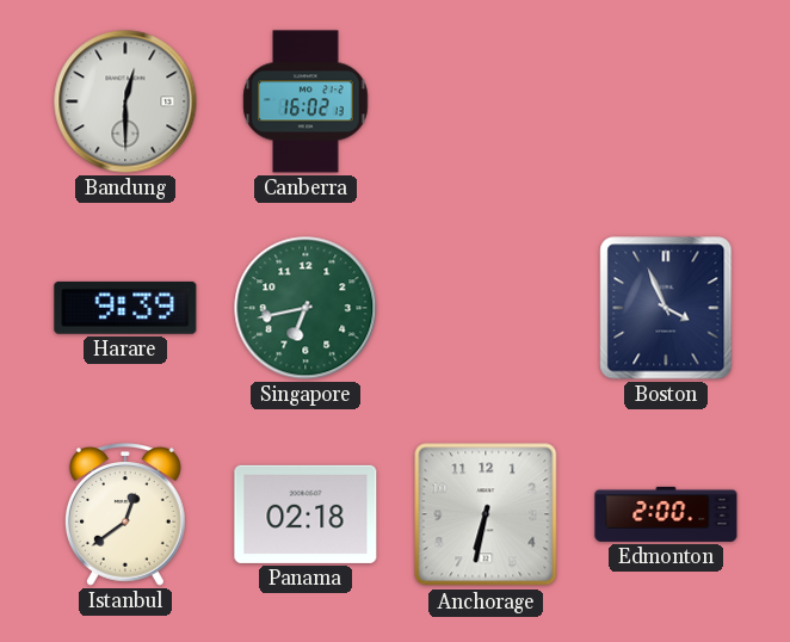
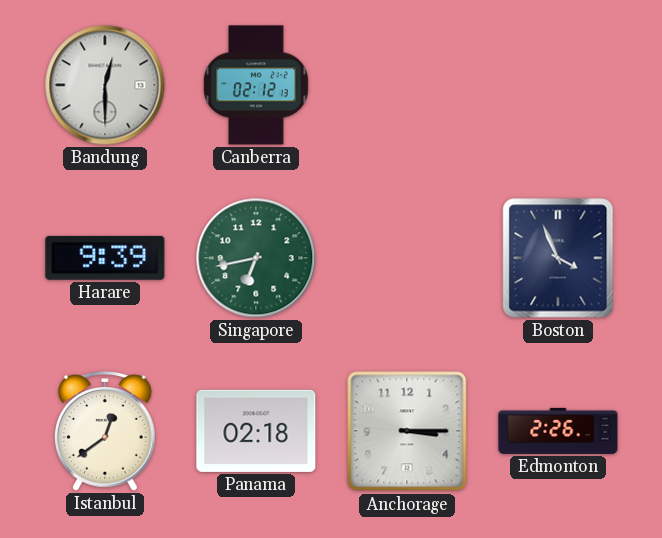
Canberra: 16:02 -> 02:12
Anchorage: 6:32 -> 3:15
Edmonton: 2:00 -> 2:26
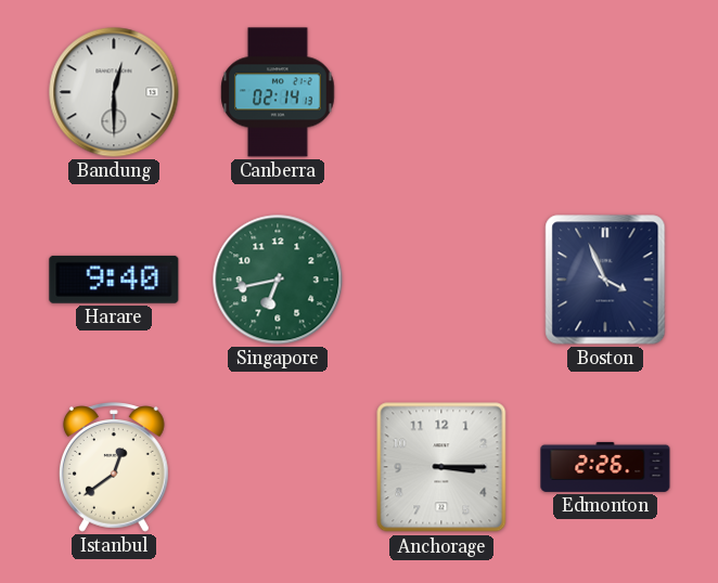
Canberra: 02:12 -> 02:14
Harare: 9:39 -> 9:40
Panama: 02:18 -> none
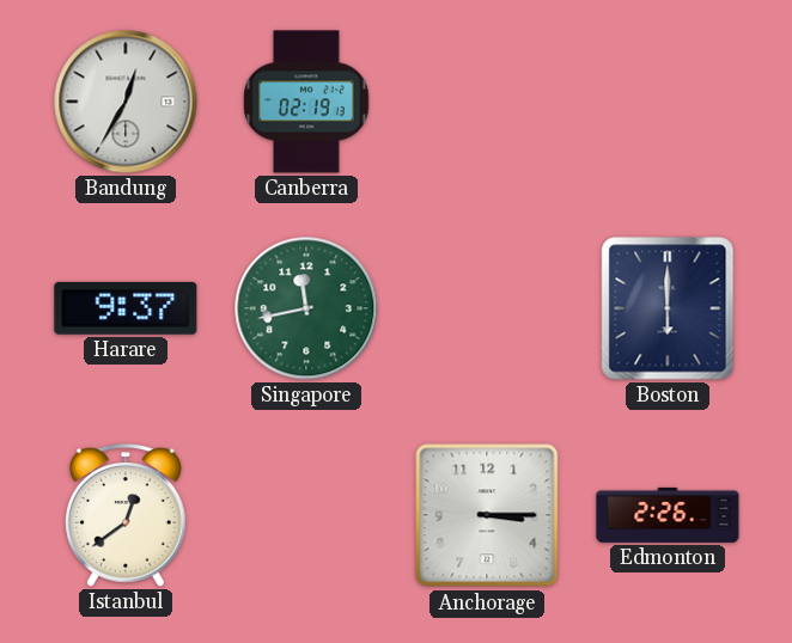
Bandung: 12:30 -> 12:35
Canberra: 02:14 -> 02:19
Harare: 9:40 -> 9:37
Singapore: 6:43 -> 11:43
Boston: 3:56 -> 6:00
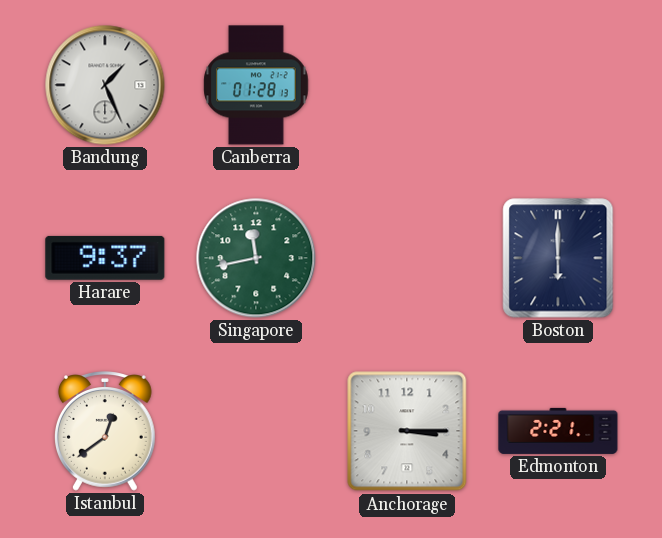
Bandung: 12:35 -> 1:26
Canberra: 02:19 -> 01:28
Edmonton: 2:26 -> 2:21
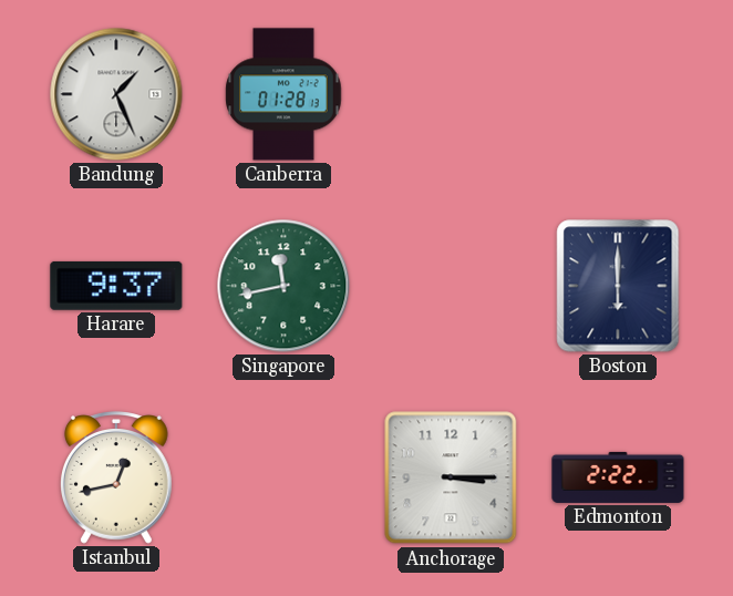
Istanbul: 12:39 -> 12:43
Edmonton: 2:21 -> 2:22
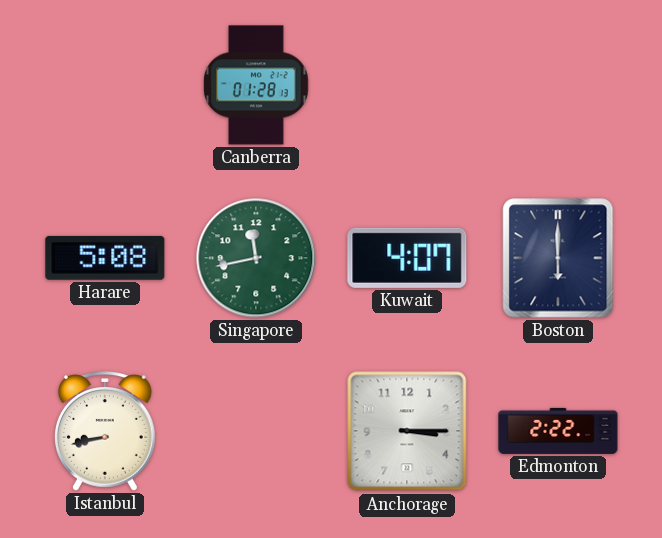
Bandung: 1:26 -> none
Harare: 9:37 -> 5:08
Kuwait: none -> 4:07
Istanbul: 12:43 -> 8:43
